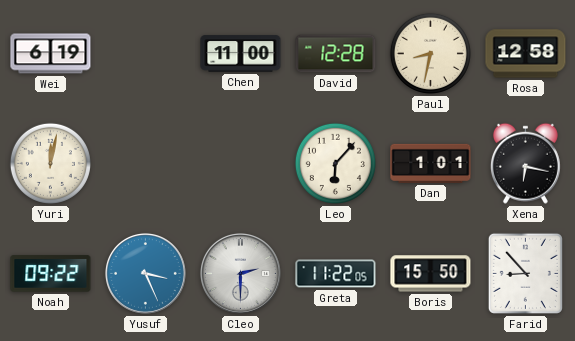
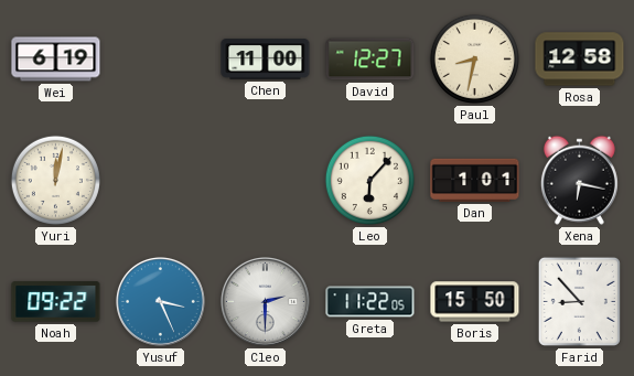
David: 12:28 -> 12:27
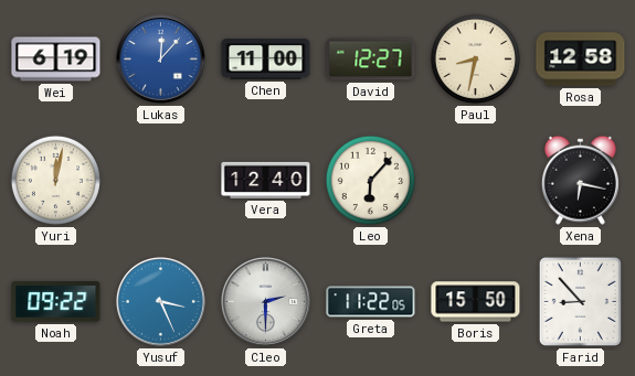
Lukas: none -> 12:07
Vera: none -> 12:40
Dan: 1:01 -> none
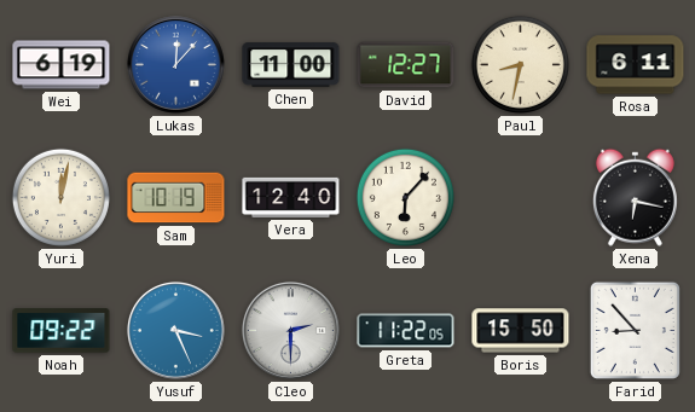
Rosa: 12:58 -> 6:11
Sam: none -> 10:19
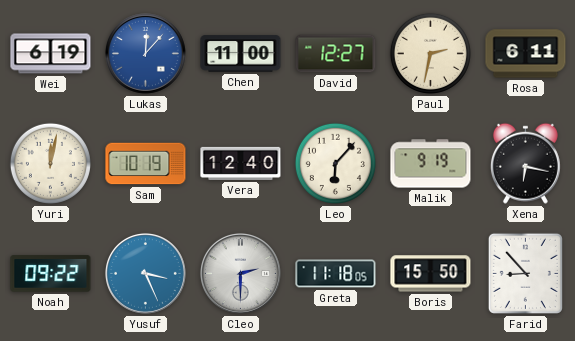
Paul: 8:32 -> 2:32
Malik: none -> 9:19
Greta: 11:22 -> 11:18
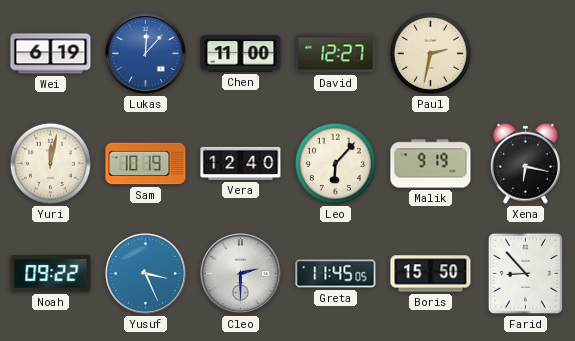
Rosa: 6:11 -> none
Greta: 11:18 -> 11:45
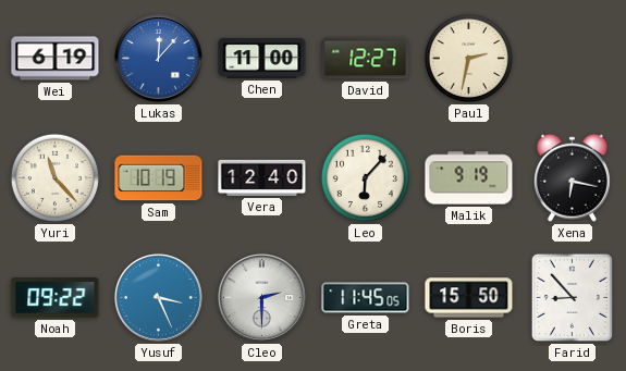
Yuri: 12:02 -> 11:23
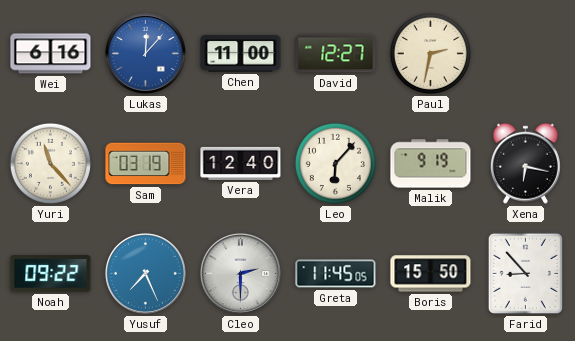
Wei: 6:19 -> 6:16
Sam: 10:19 -> 03:19
Yusuf: 3:26 -> 7:26
